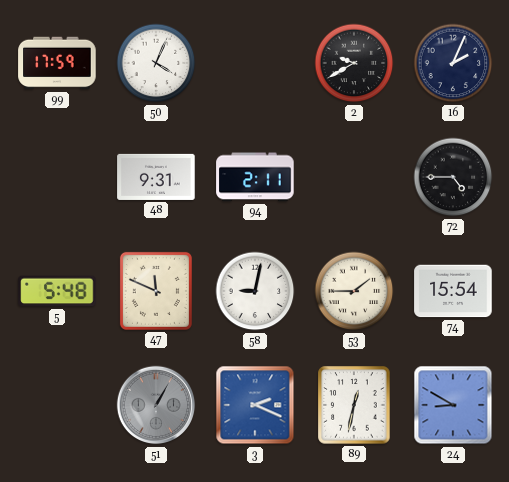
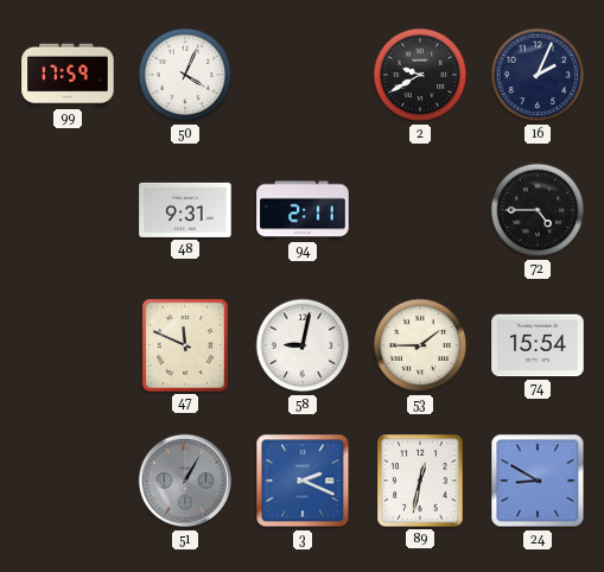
5: 5:48 -> none
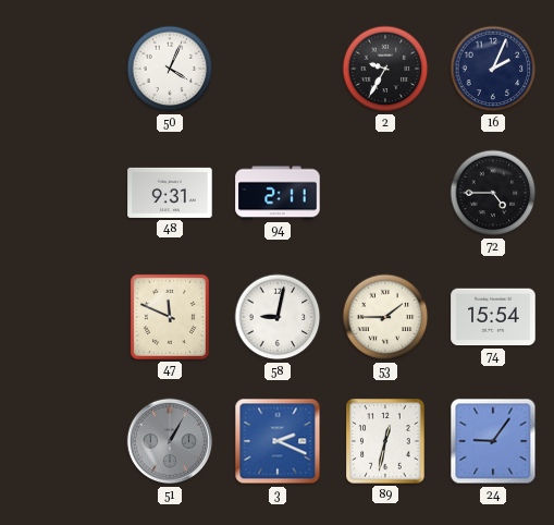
99: 17:59 -> none
2: 9:40 -> 9:35
24: 8:50 -> 9:06
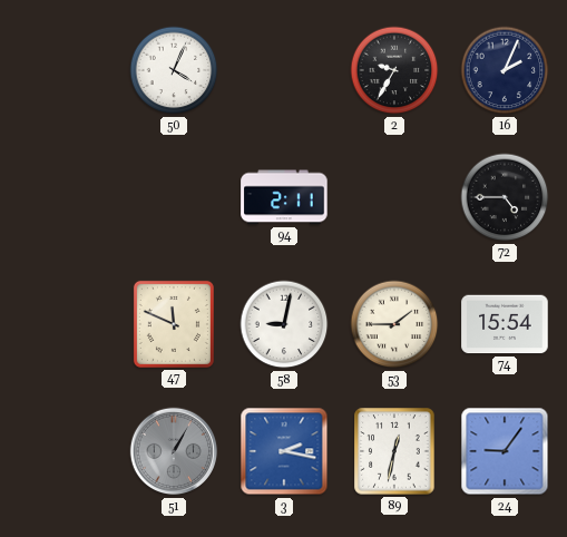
48: 9:31 -> none
3: 2:19 -> 2:17
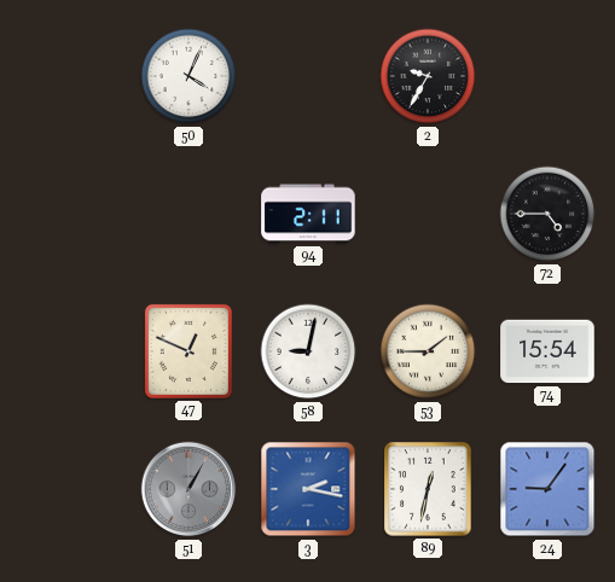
16: 2:04 -> none
47: 11:49 -> 12:49
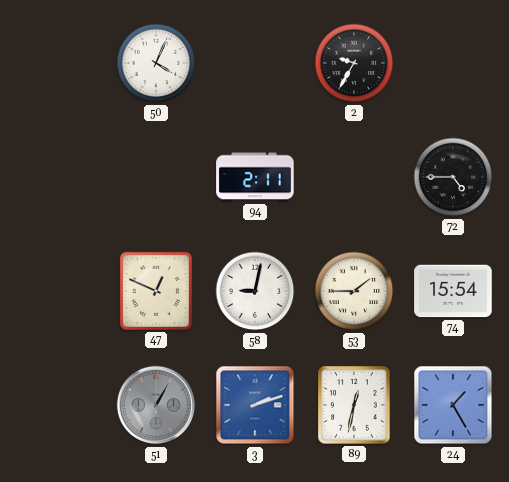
3: 2:17 -> 2:12
24: 9:06 -> 1:25
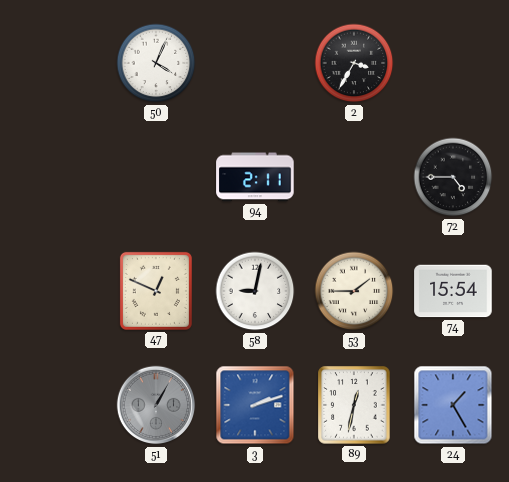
2: 9:35 -> 3:35
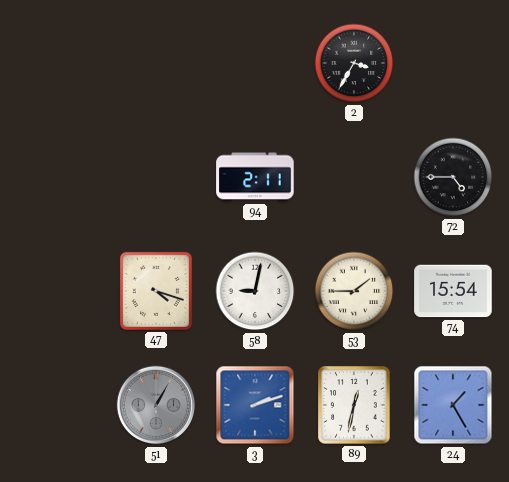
50: 4:04 -> none
47: 12:49 -> 4:18
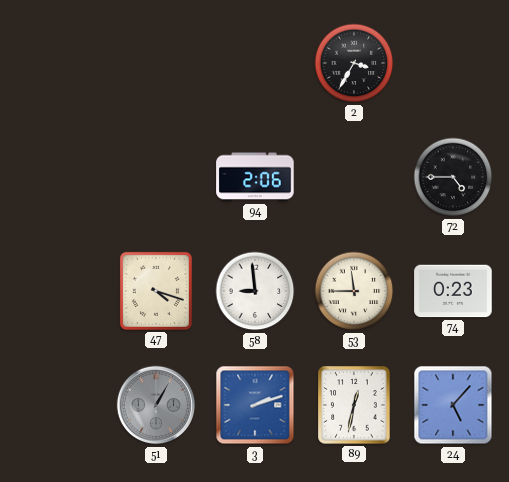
94: 2:11 -> 2:06
58: 9:02 -> 8:59
53: 1:45 -> 11:45
74: 15:54 -> 0:23
24: 1:25 -> 5:07
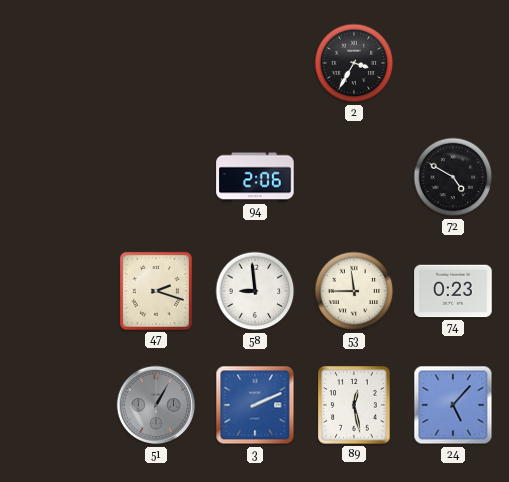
72: 4:45 -> 4:50
47: 4:18 -> 2:18
3: 2:12 -> 2:11
89: 12:32 -> 12:28
